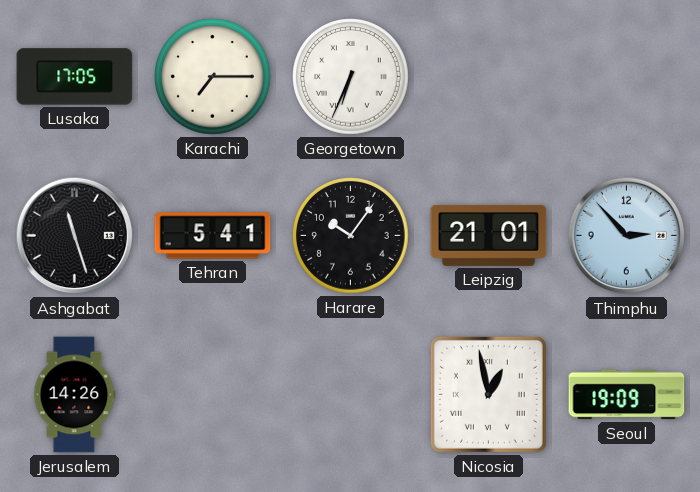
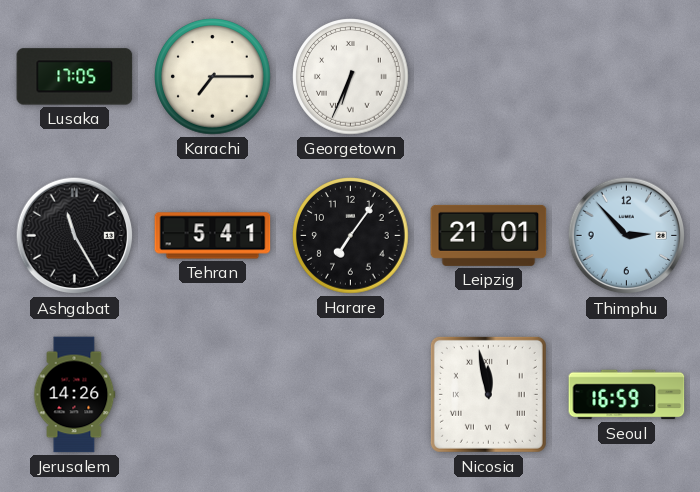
Ashgabat: 11:27 -> 11:25
Harare: 10:06 -> 7:06
Nicosia: 12:58 -> 11:58
Seoul: 19:09 -> 16:59
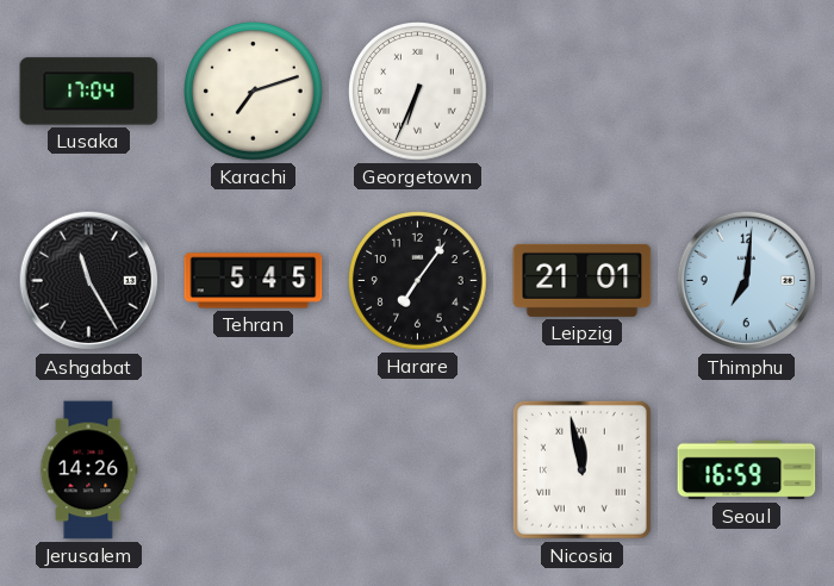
Lusaka: 17:05 -> 17:04
Karachi: 7:15 -> 7:12
Tehran: 5:41 -> 5:45
Thimphu: 2:53 -> 7:01
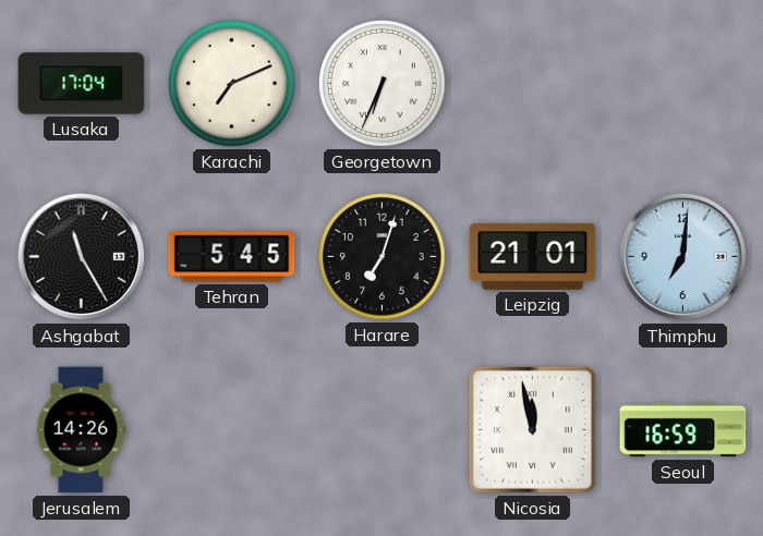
Karachi: 7:12 -> 7:11
Harare: 7:06 -> 7:03
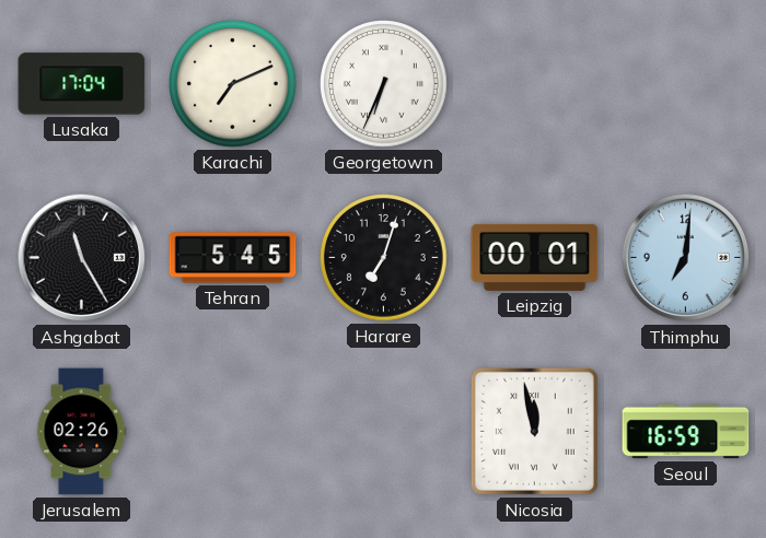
Leipzig: 21:01 -> 00:01
Jerusalem: 14:26 -> 02:26
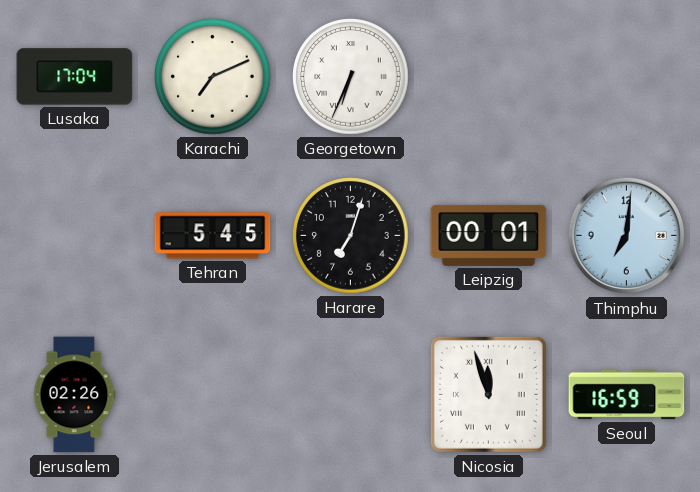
Ashgabat: 11:25 -> none
Nicosia: 11:58 -> 11:57
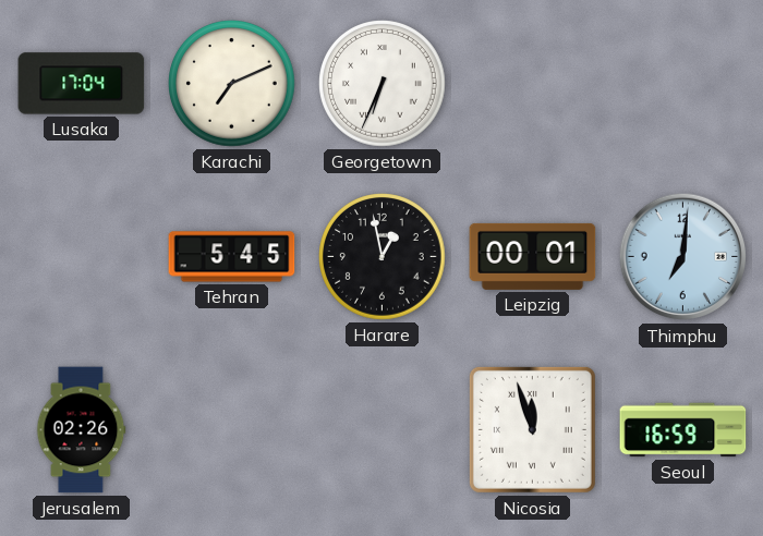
Harare: 7:03 -> 12:58
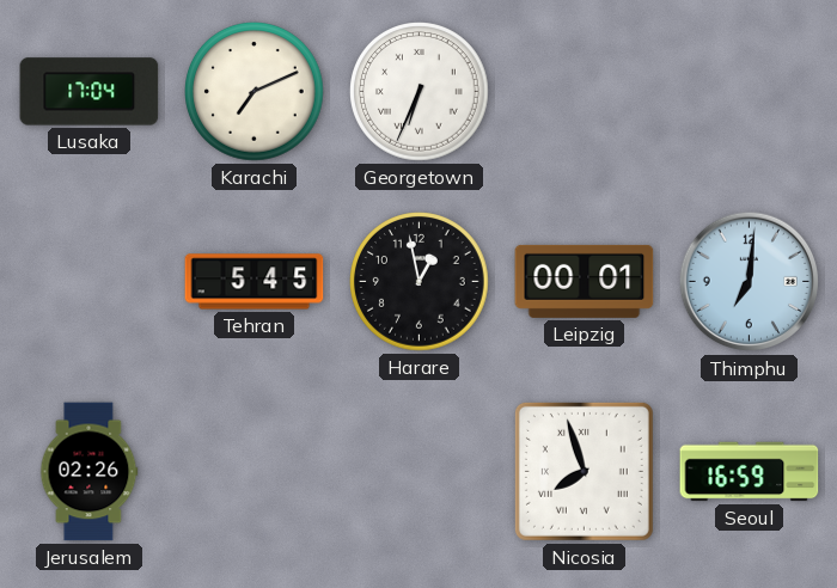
Nicosia: 11:57 -> 7:57
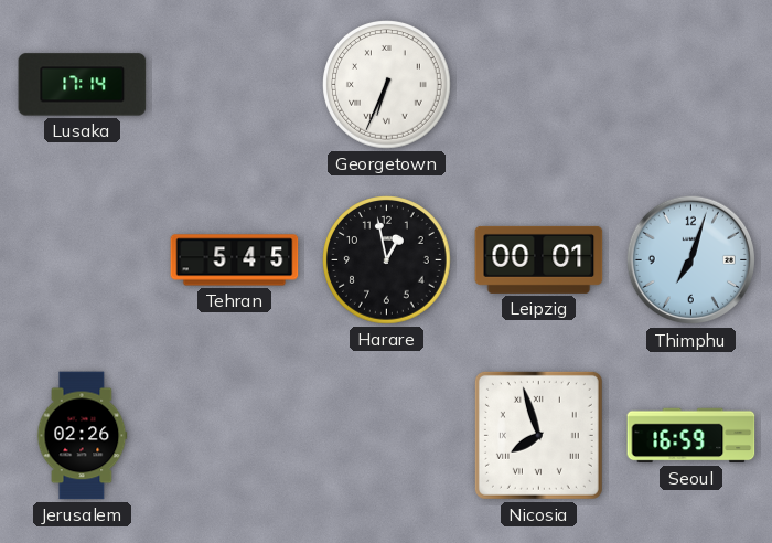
Lusaka: 17:04 -> 17:14
Karachi: 7:11 -> none
Thimphu: 7:01 -> 7:03
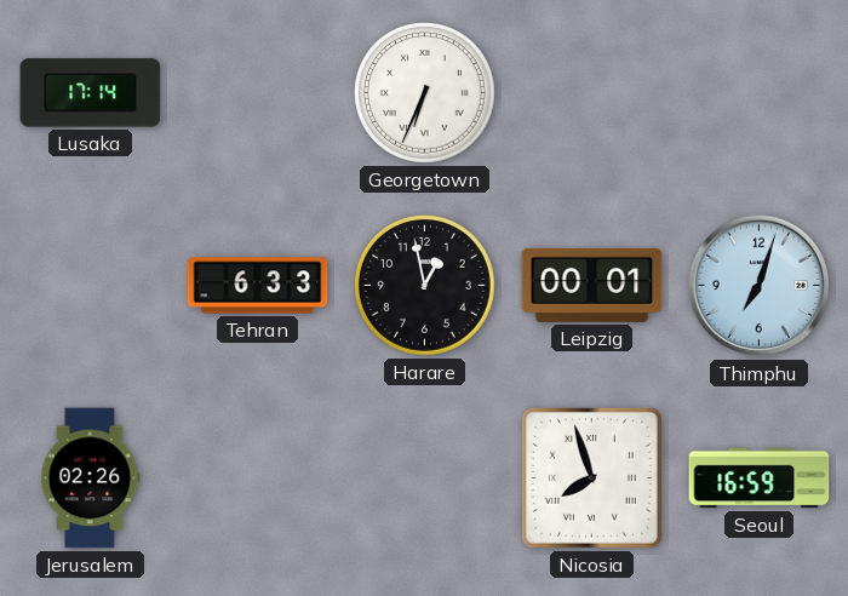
Tehran: 5:45 -> 6:33
